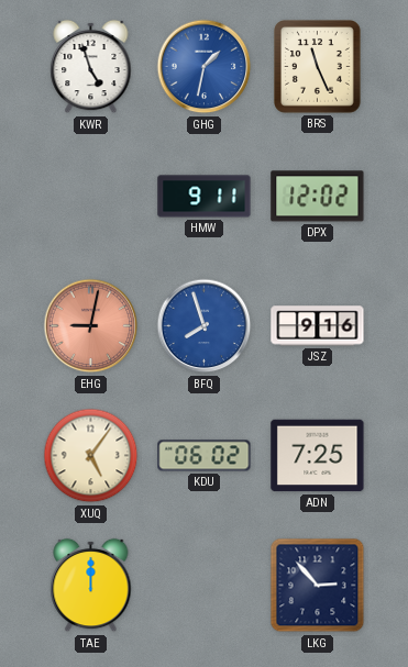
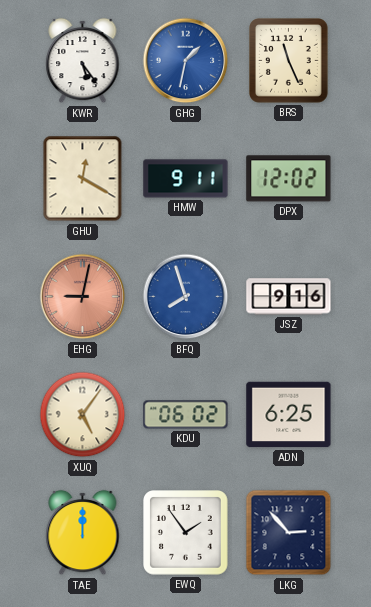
KWR: 4:57 -> 5:24
GHU: none -> 12:20
ADN: 7:25 -> 6:25
EWQ: none -> 1:54
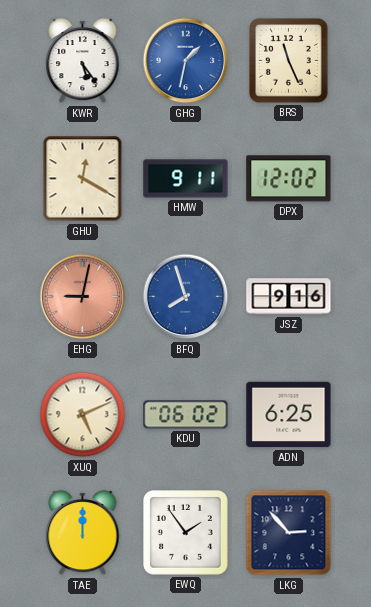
XUQ: 5:06 -> 5:11
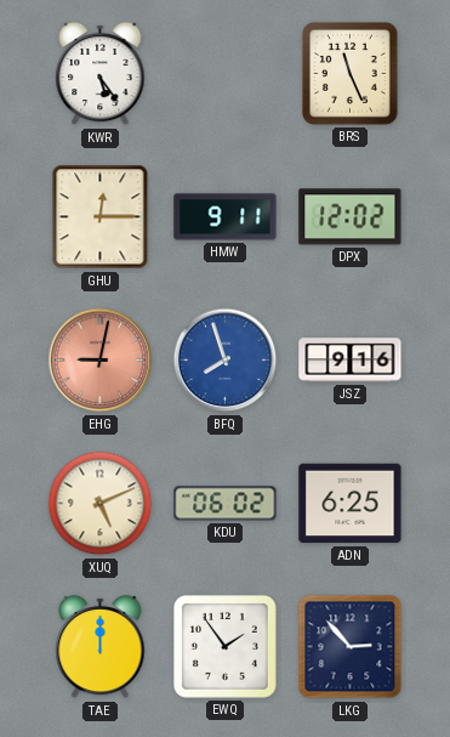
GHG: 1:32 -> none
GHU: 12:20 -> 12:15
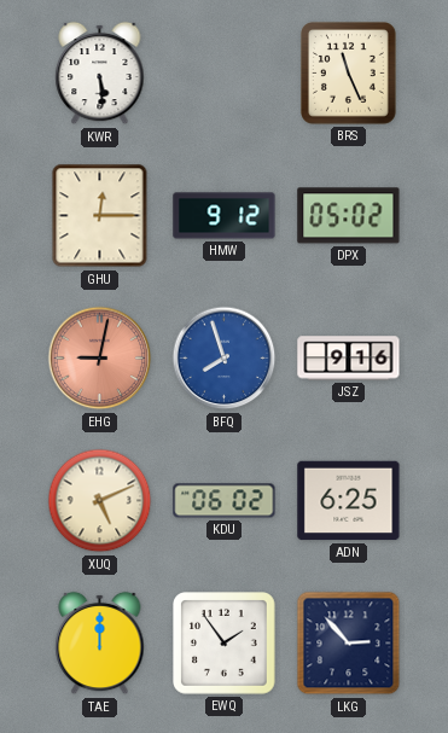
KWR: 5:24 -> 5:29
HMW: 9:11 -> 9:12
DPX: 12:02 -> 05:02
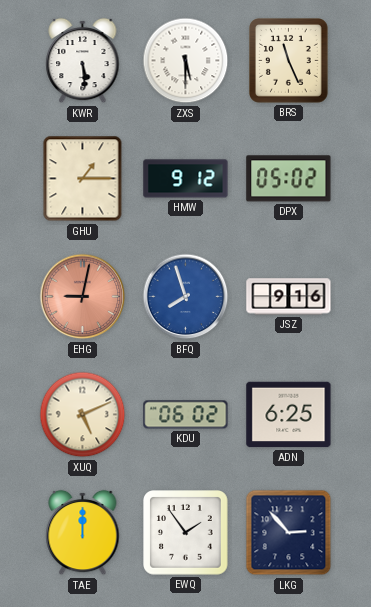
ZXS: none -> 5:30
GHU: 12:15 -> 1:15
